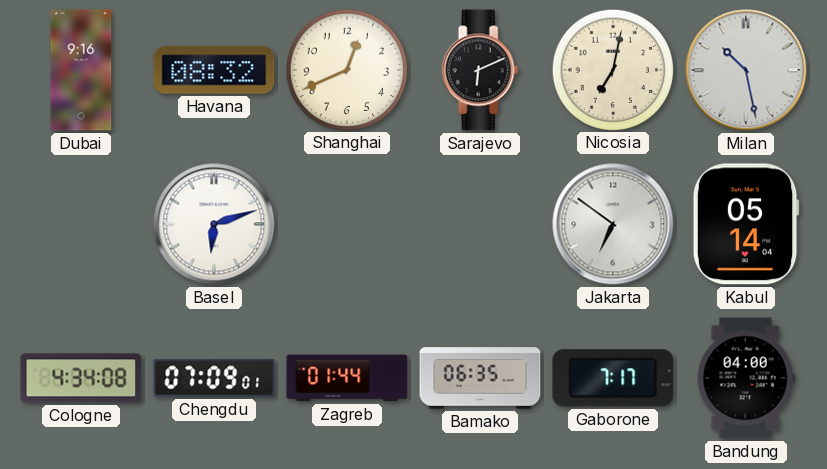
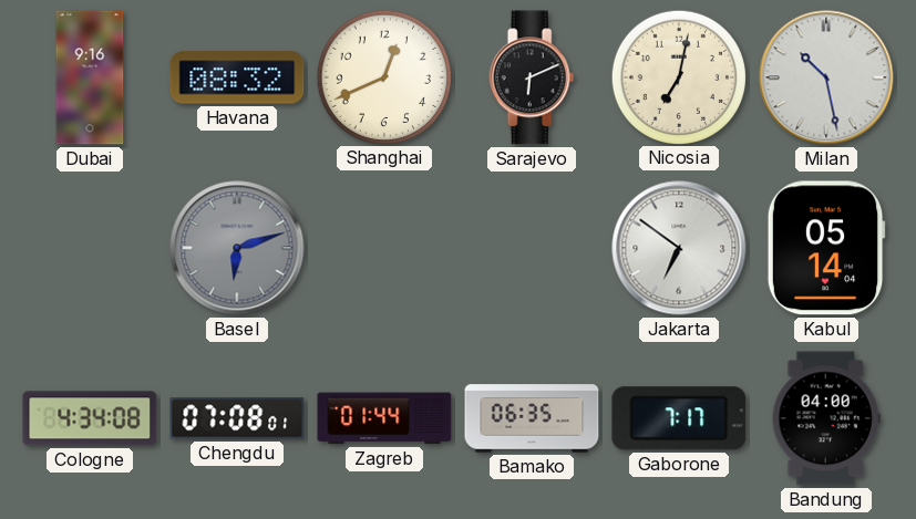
Basel dial: white -> grey
Chengdu: 07:09 -> 07:08
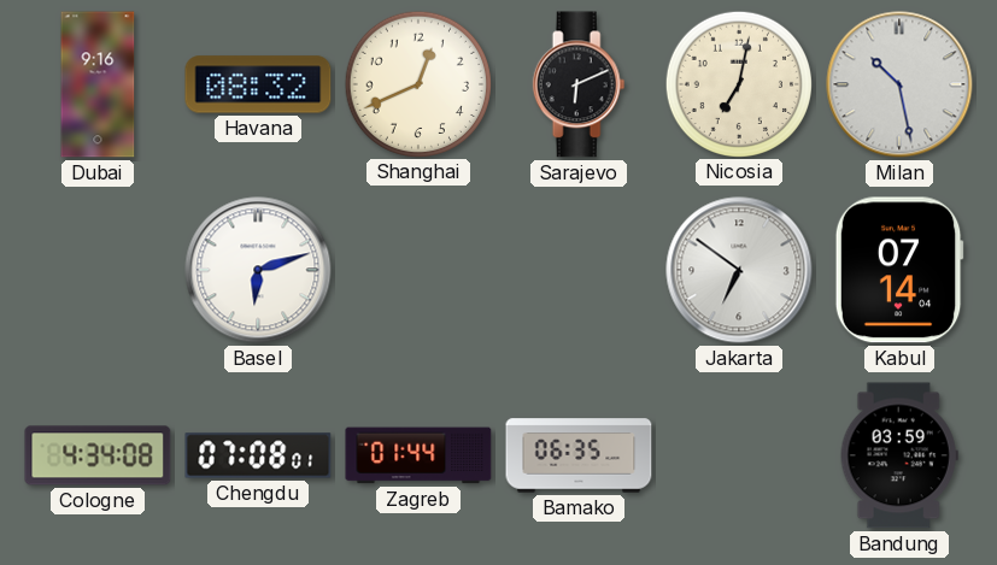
Basel dial: grey -> white
Kabul: 05:14 -> 07:14
Gaborone: 7:17 -> none
Bandung: 04:00 -> 03:59
